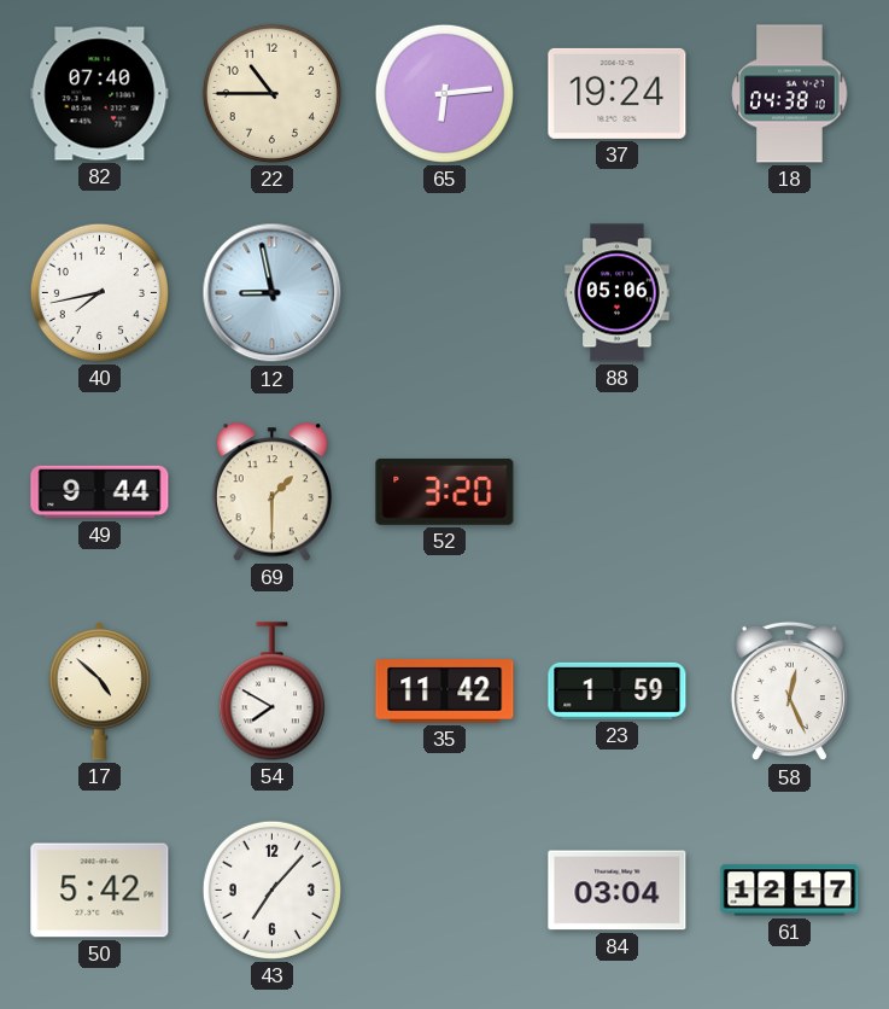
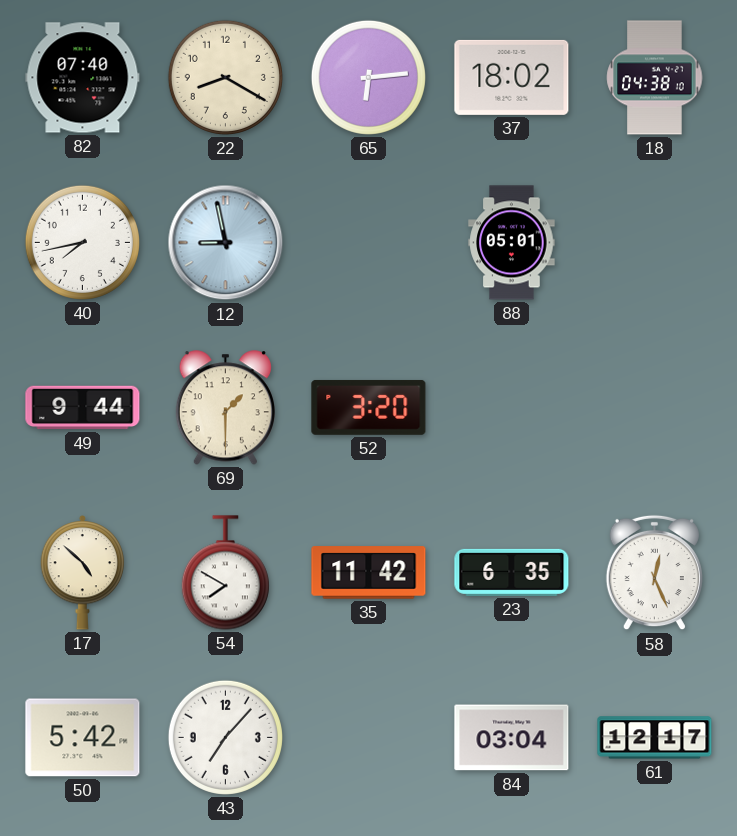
22: 10:45 -> 8:20
37: 19:24 -> 18:02
88: 05:06 -> 05:01
23: 1:59 -> 6:35
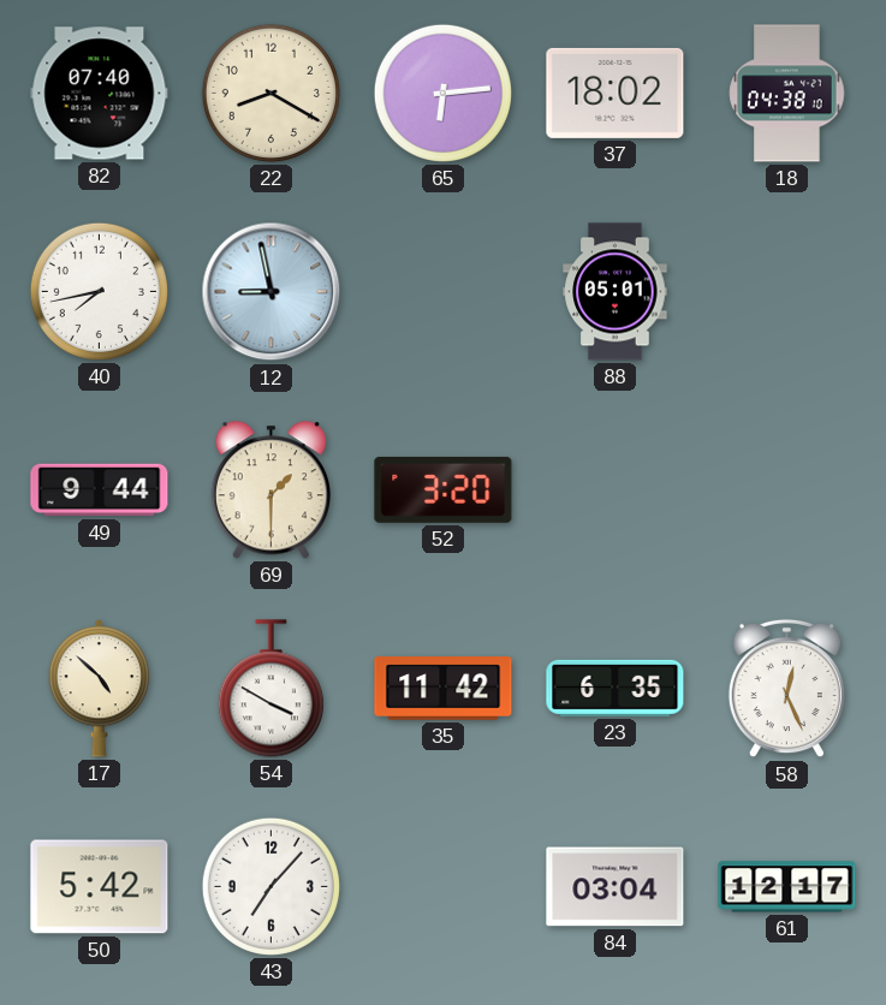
54: 7:50 -> 3:50
